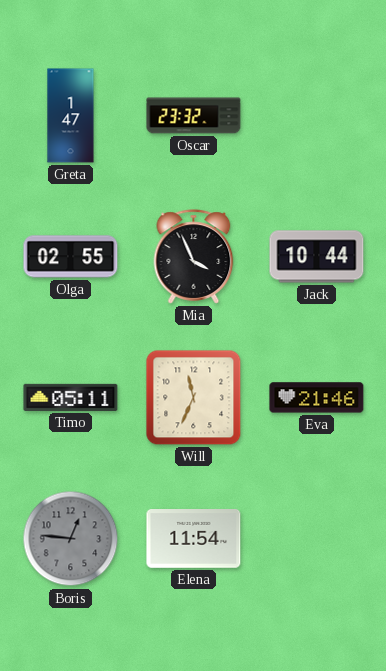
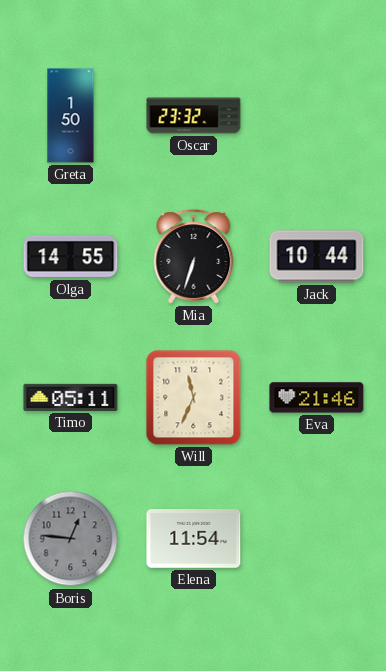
Greta: 1:47 -> 1:50
Olga: 02:55 -> 14:55
Mia: 3:56 -> 6:33
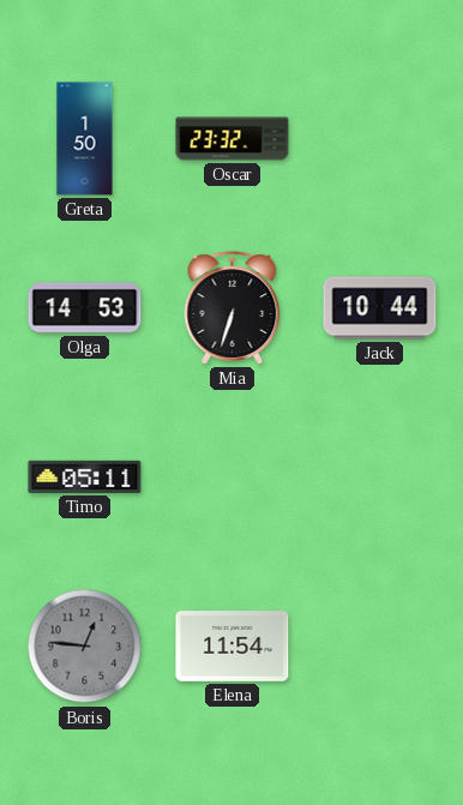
Olga: 14:55 -> 14:53
Will: 11:34 -> none
Eva: 21:46 -> none
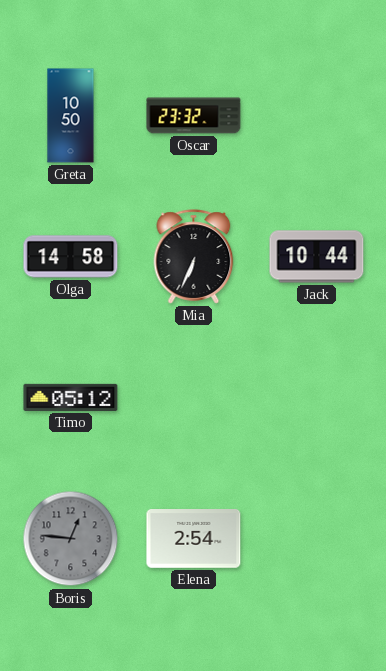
Greta: 1:50 -> 10:50
Olga: 14:53 -> 14:58
Mia: 6:33 -> 6:34
Timo: 05:11 -> 05:12
Elena: 11:54 -> 2:54
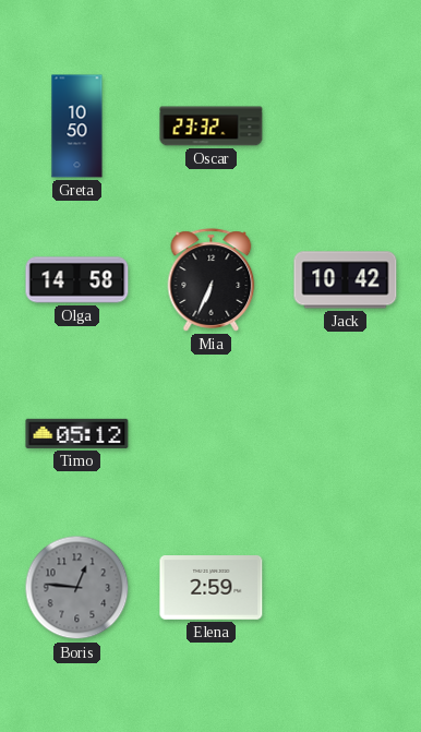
Jack: 10:44 -> 10:42
Elena: 2:54 -> 2:59
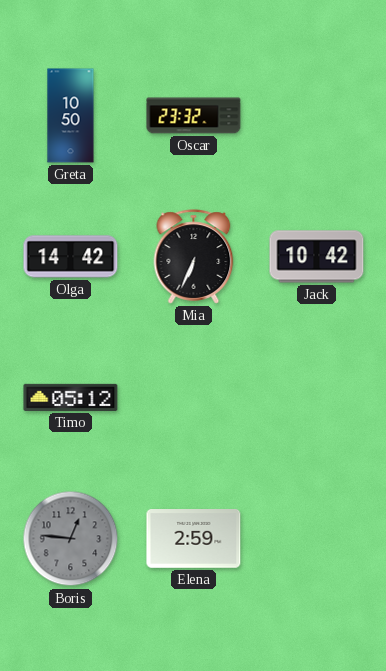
Olga: 14:58 -> 14:42
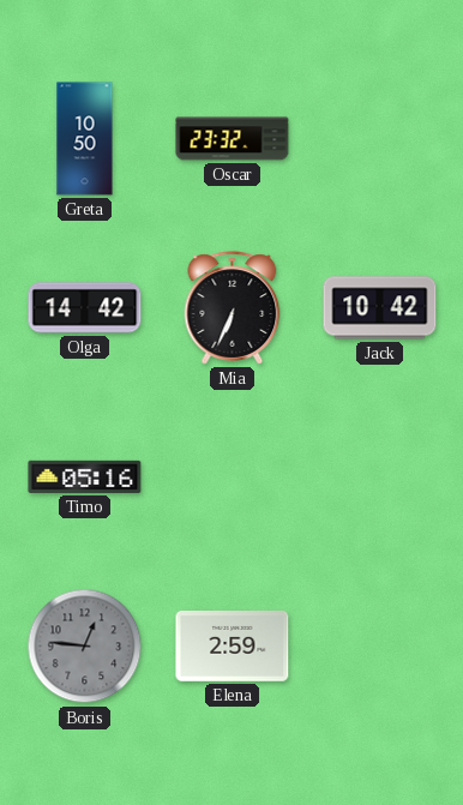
Timo: 05:12 -> 05:16
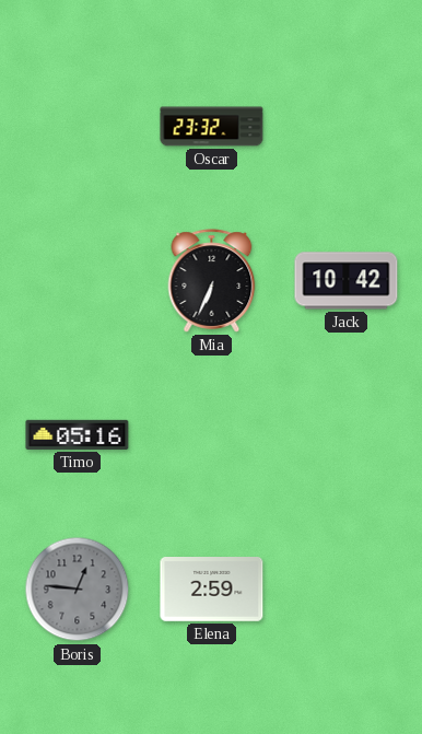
Greta: 10:50 -> none
Olga: 14:42 -> none
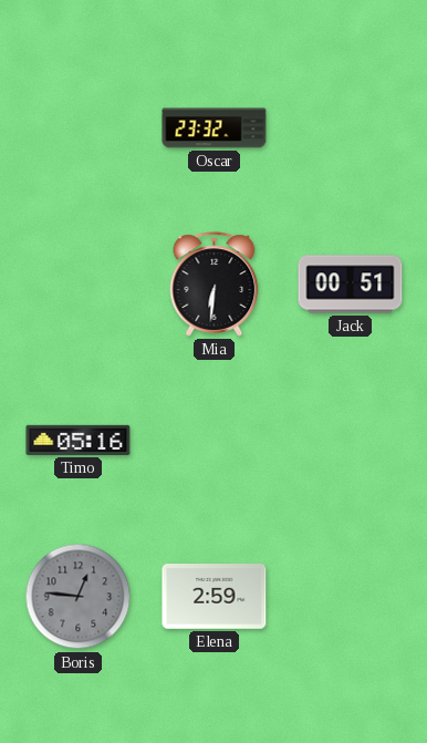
Mia: 6:34 -> 6:31
Jack: 10:42 -> 00:51
